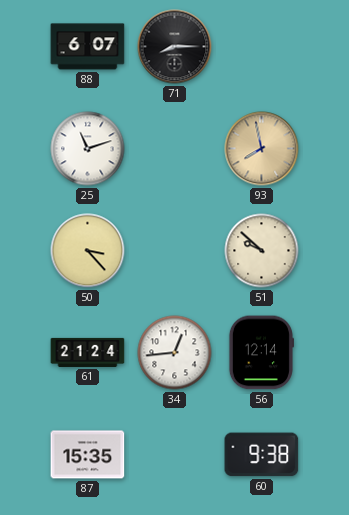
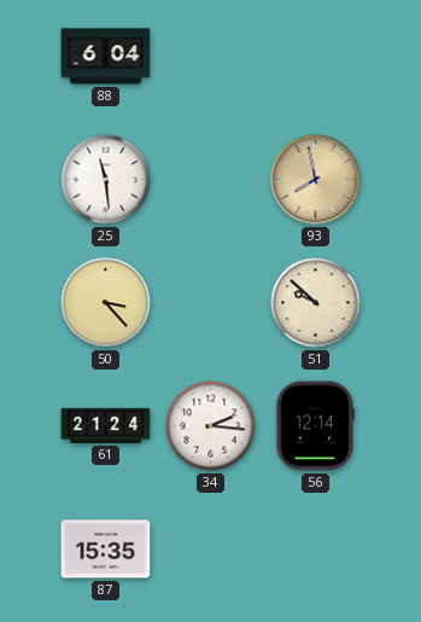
88: 6:07 -> 6:04
71: 8:15 -> none
25: 11:12 -> 11:29
34: 12:44 -> 2:16
60: 9:38 -> none
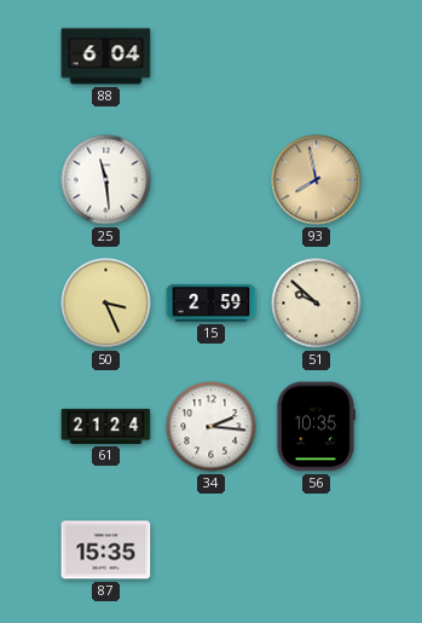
50: 3:23 -> 3:26
15: none -> 2:59
56: 12:14 -> 10:35
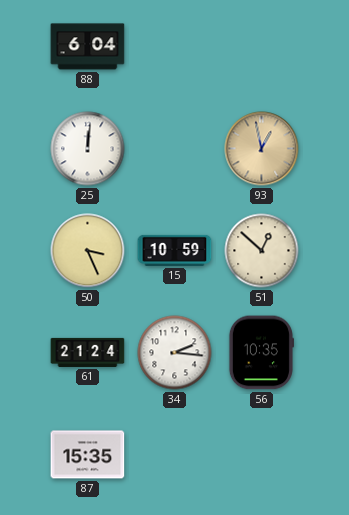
25: 11:29 -> 12:01
93: 7:58 -> 12:58
15: 2:59 -> 10:59
51: 9:52 -> 12:52
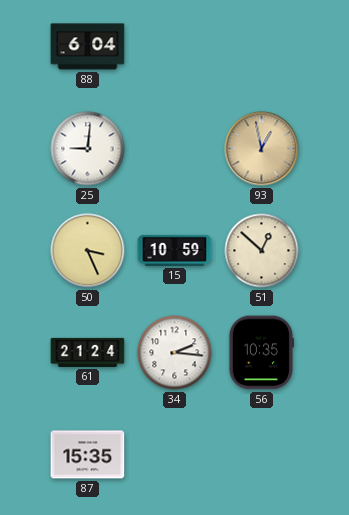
25: 12:01 -> 9:01
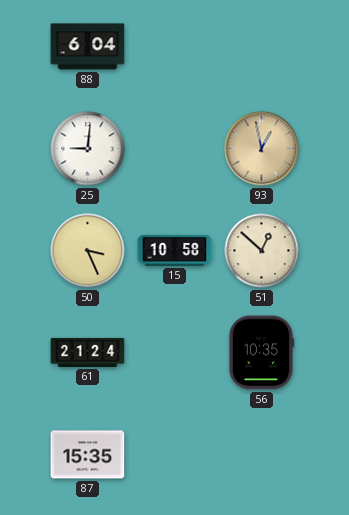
15: 10:59 -> 10:58
34: 2:16 -> none
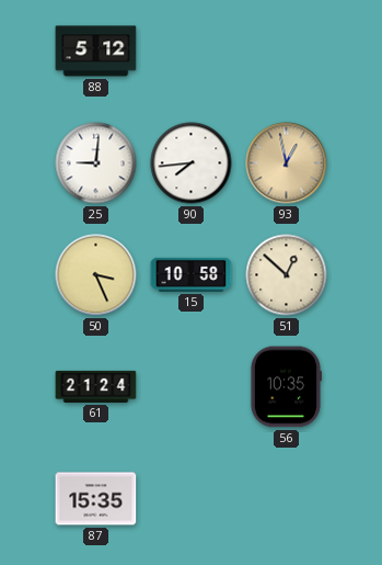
88: 6:04 -> 5:12
90: none -> 7:44
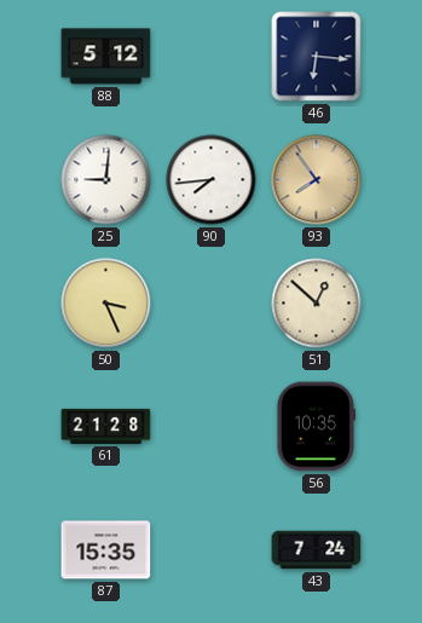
46: none -> 6:16
93: 12:58 -> 7:54
15: 10:58 -> none
61: 21:24 -> 21:28
43: none -> 7:24
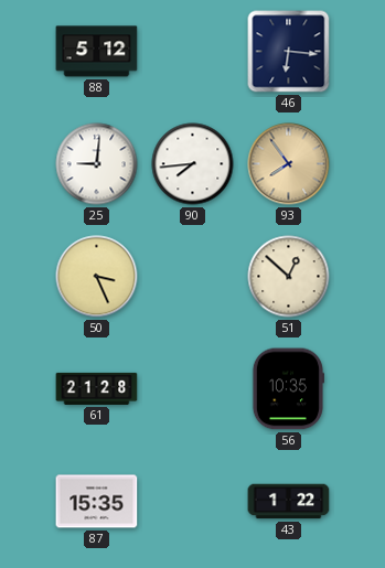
43: 7:24 -> 1:22
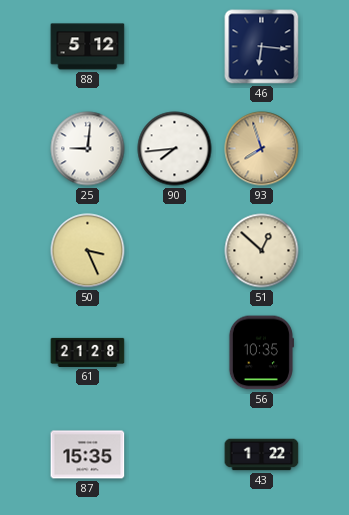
93: 7:54 -> 7:57
